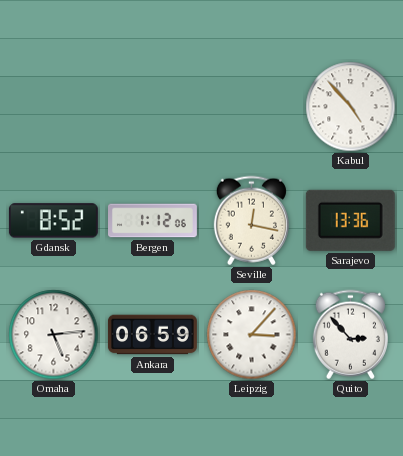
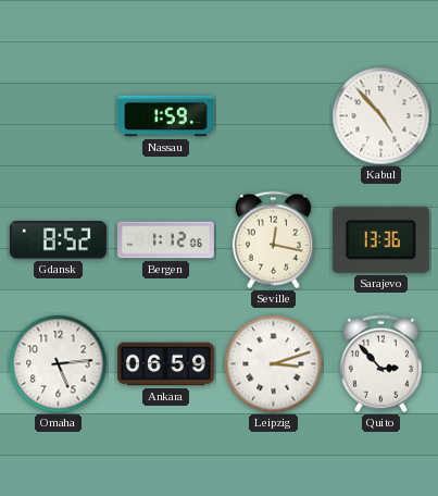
Nassau: none -> 1:59
Leipzig: 3:07 -> 3:12
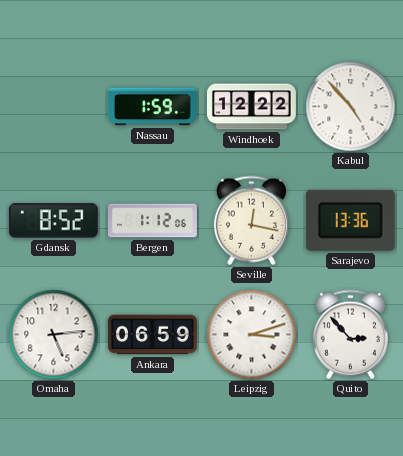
Windhoek: none -> 12:22
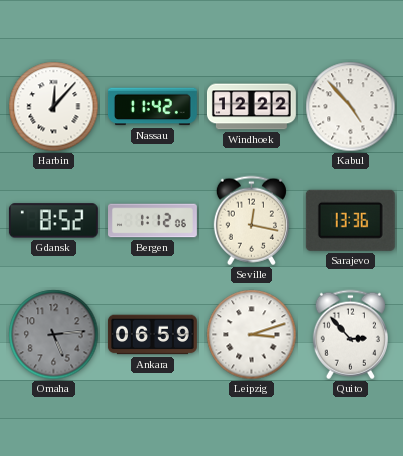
Harbin: none -> 12:07
Nassau: 1:59 -> 11:42
Omaha dial: white -> grey
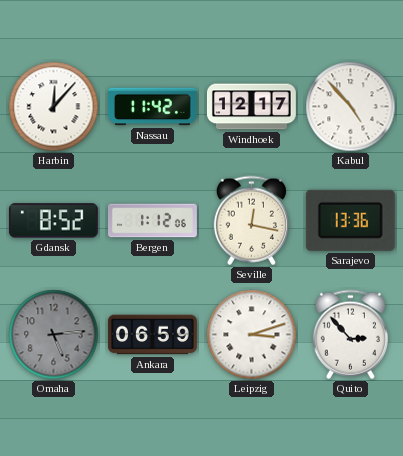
Windhoek: 12:22 -> 12:17
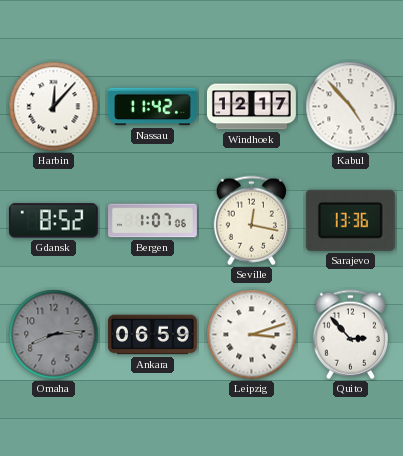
Bergen: 1:12 -> 1:07
Omaha: 5:14 -> 8:14
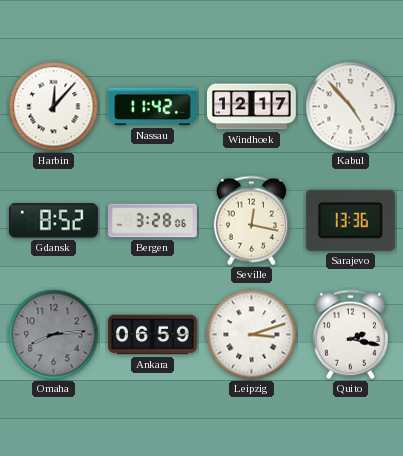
Bergen: 1:07 -> 3:28
Quito: 2:53 -> 2:17
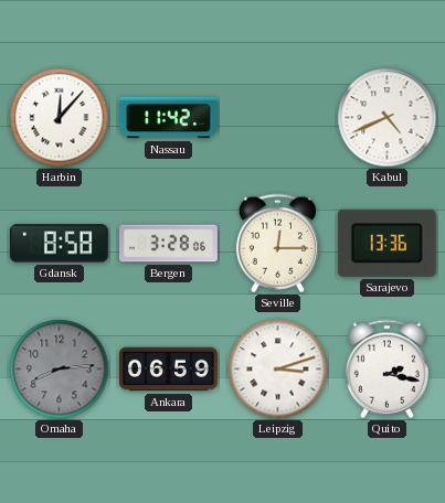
Windhoek: 12:17 -> none
Kabul: 4:53 -> 4:41
Gdansk: 8:52 -> 8:58
Seville: 12:17 -> 12:15
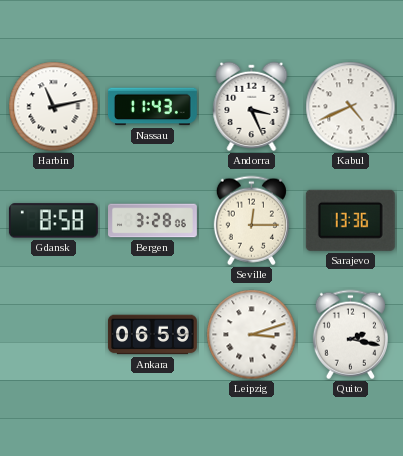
Harbin: 12:07 -> 11:13
Nassau: 11:42 -> 11:43
Andorra: none -> 3:26
Omaha: 8:14 -> none
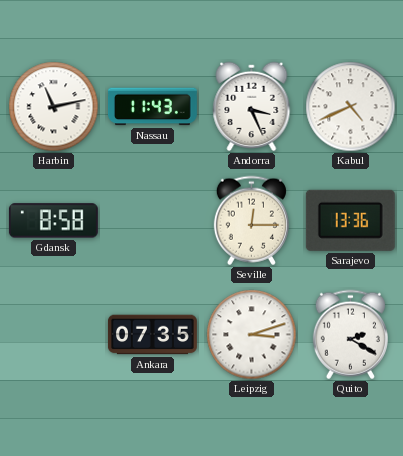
Bergen: 3:28 -> none
Ankara: 06:59 -> 07:35
Quito: 2:17 -> 2:20
